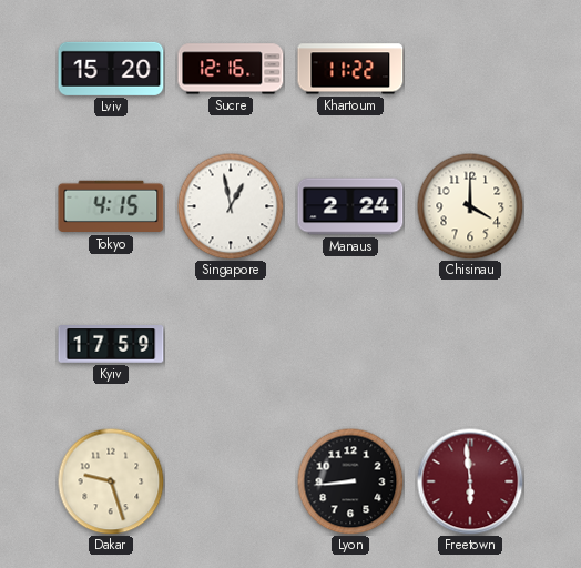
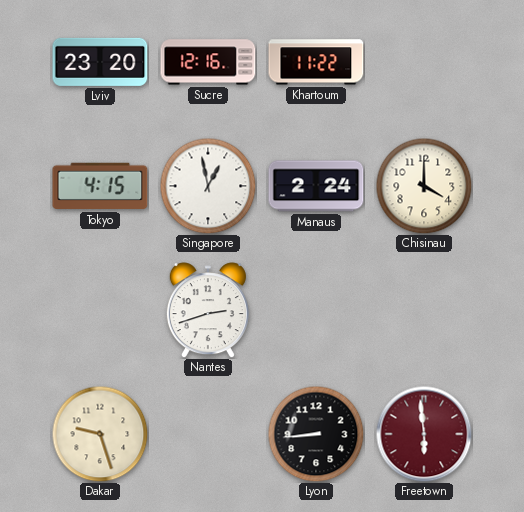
Lviv: 15:20 -> 23:20
Kyiv: 17:59 -> none
Nantes: none -> 2:42
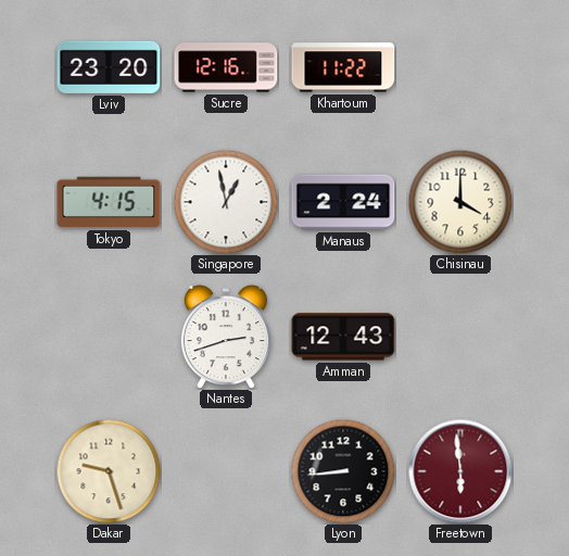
Amman: none -> 12:43
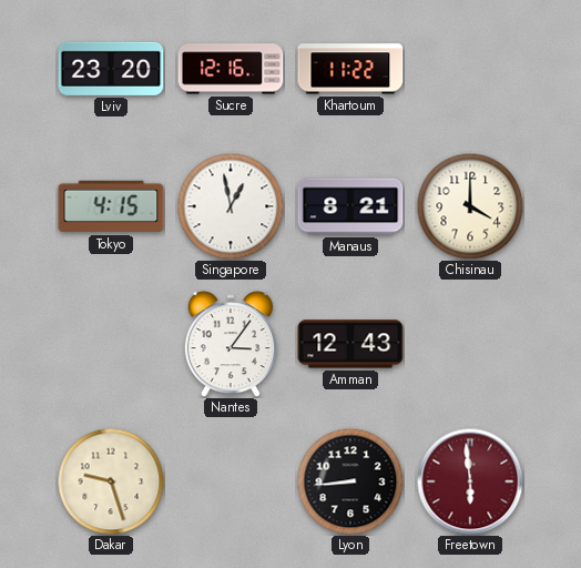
Manaus: 2:24 -> 8:21
Nantes: 2:42 -> 3:06
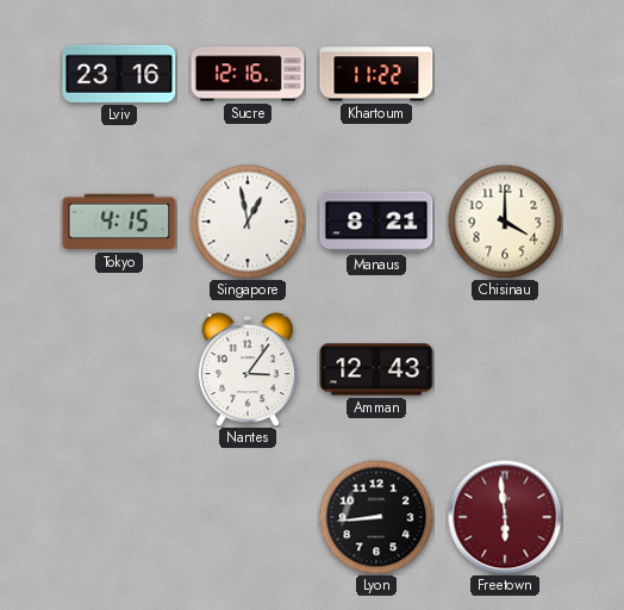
Lviv: 23:20 -> 23:16
Dakar: 9:27 -> none
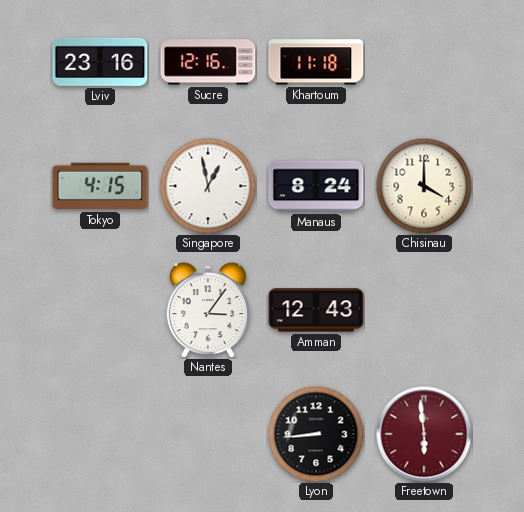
Khartoum: 11:22 -> 11:18
Manaus: 8:21 -> 8:24
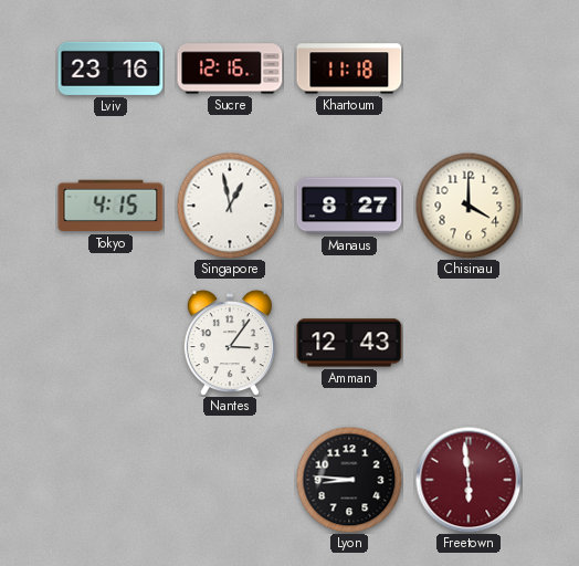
Manaus: 8:24 -> 8:27
Lyon: 8:44 -> 8:46
